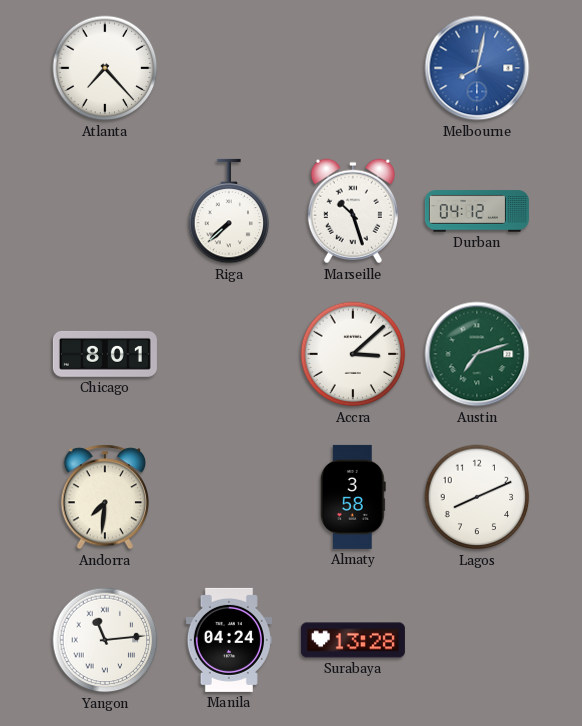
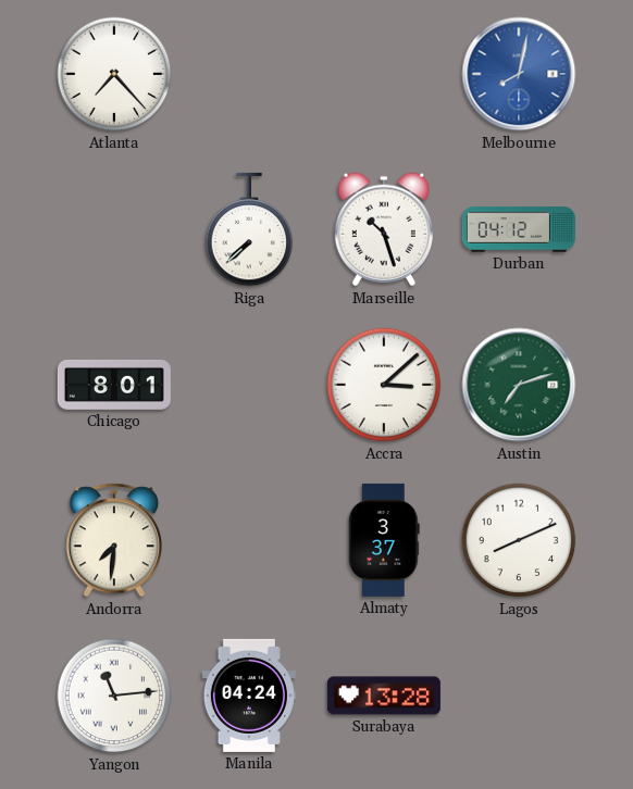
Almaty: 3:58 -> 3:37
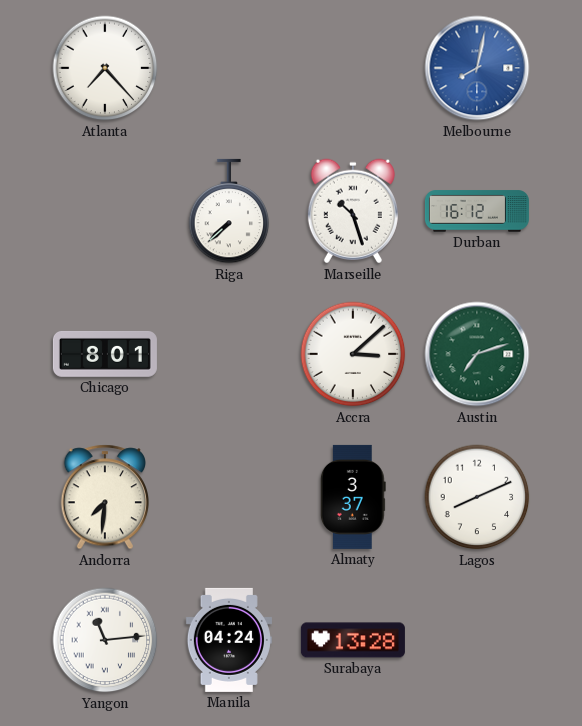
Durban: 04:12 -> 16:12
